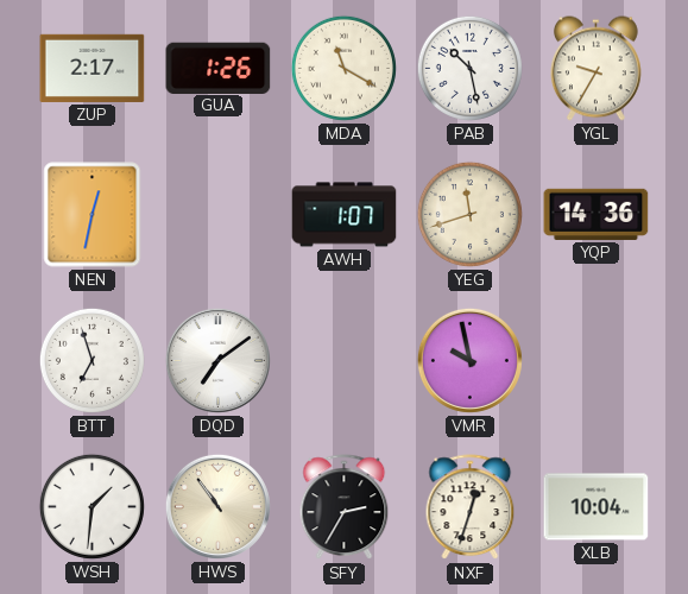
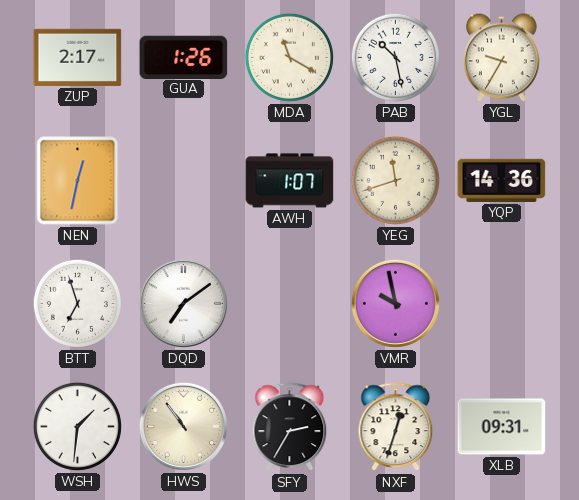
XLB: 10:04 -> 09:31
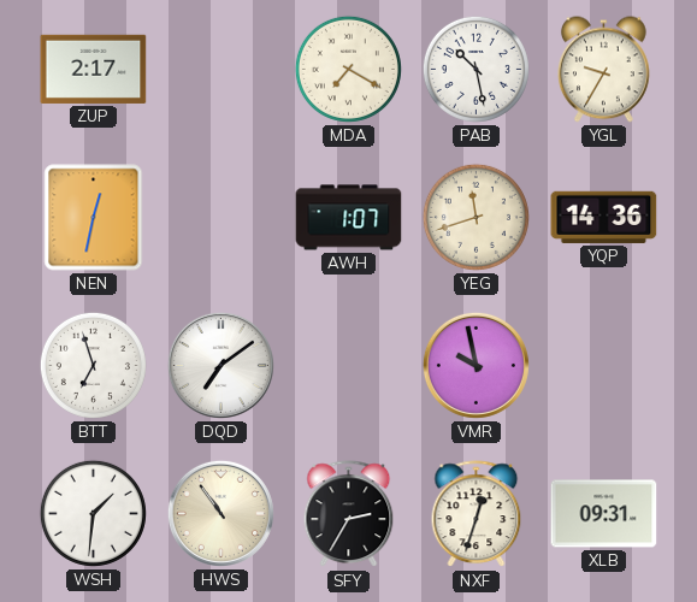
GUA: 1:26 -> none
MDA: 11:20 -> 7:20
